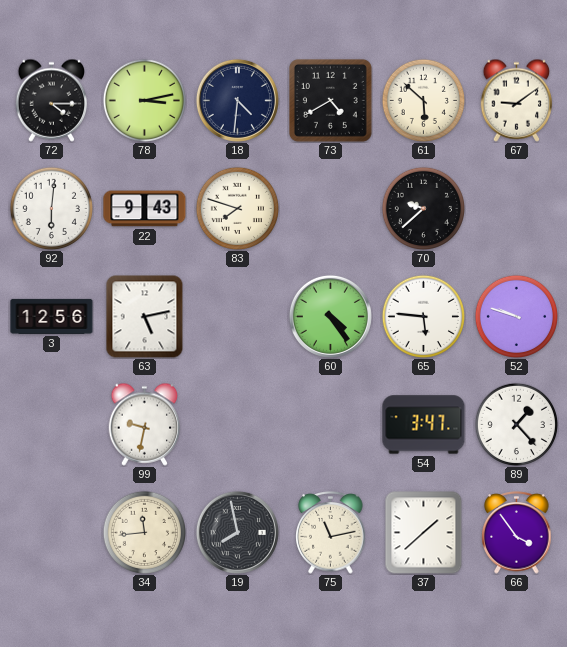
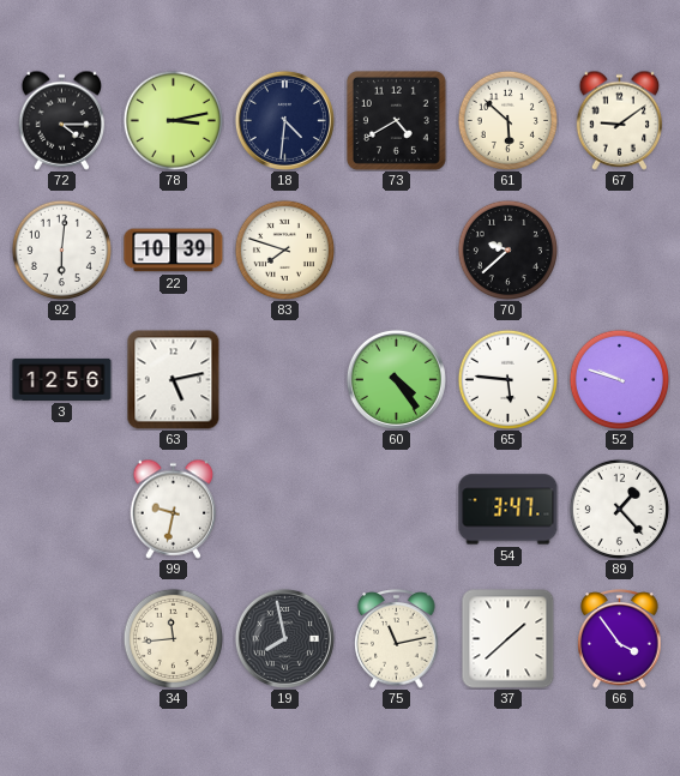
22: 9:43 -> 10:39
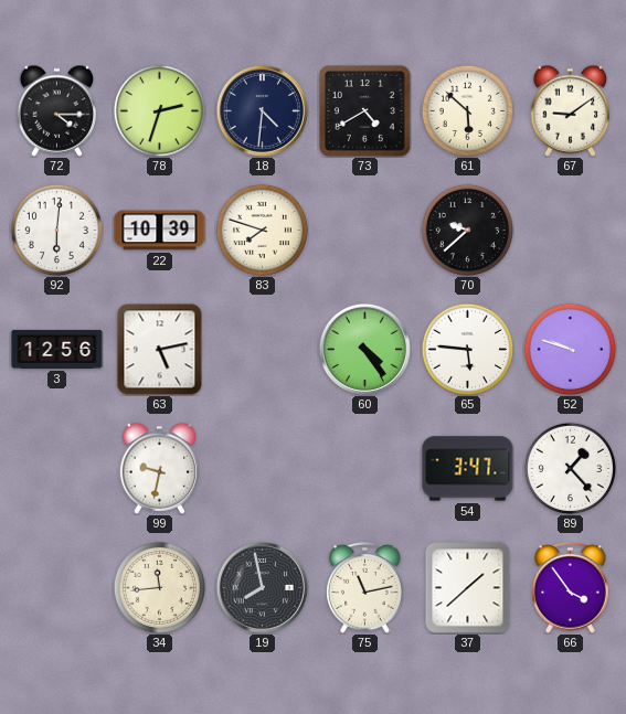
78: 3:13 -> 2:33
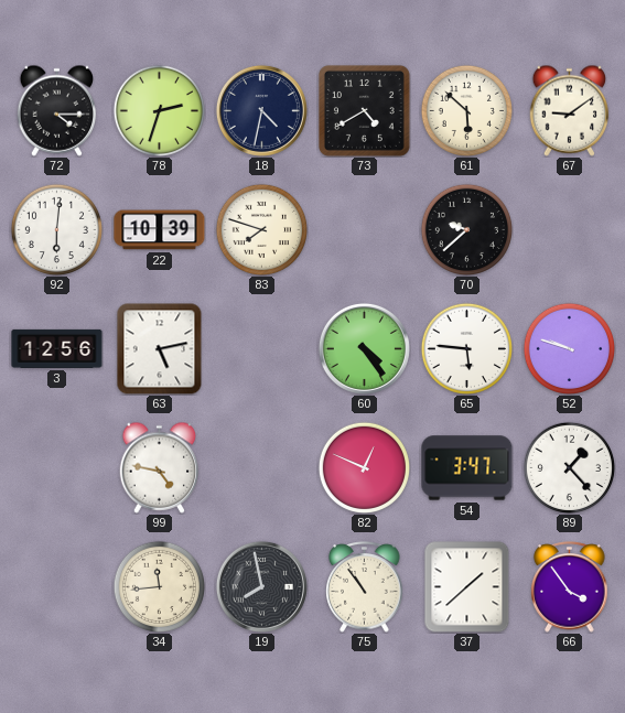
18: 4:31 -> 4:32
99: 9:32 -> 4:47
82: none -> 12:49
75: 11:13 -> 10:54
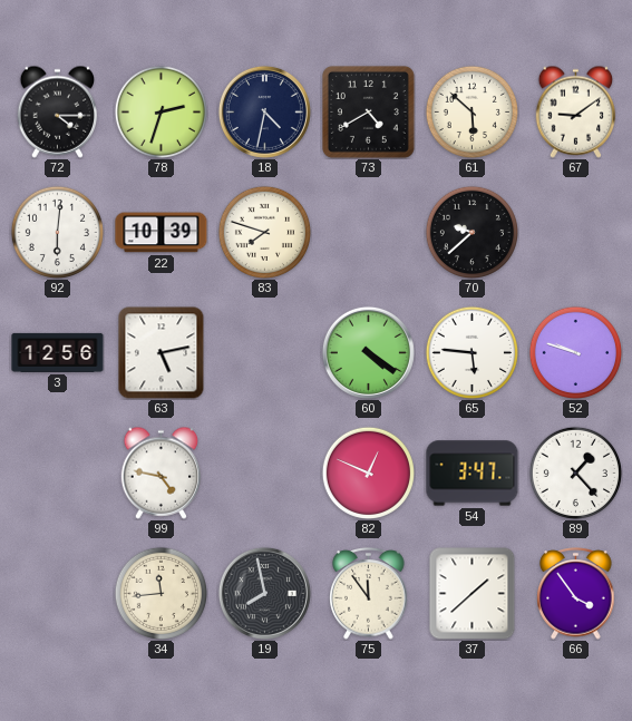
60: 4:24 -> 4:21
75: 10:54 -> 11:54
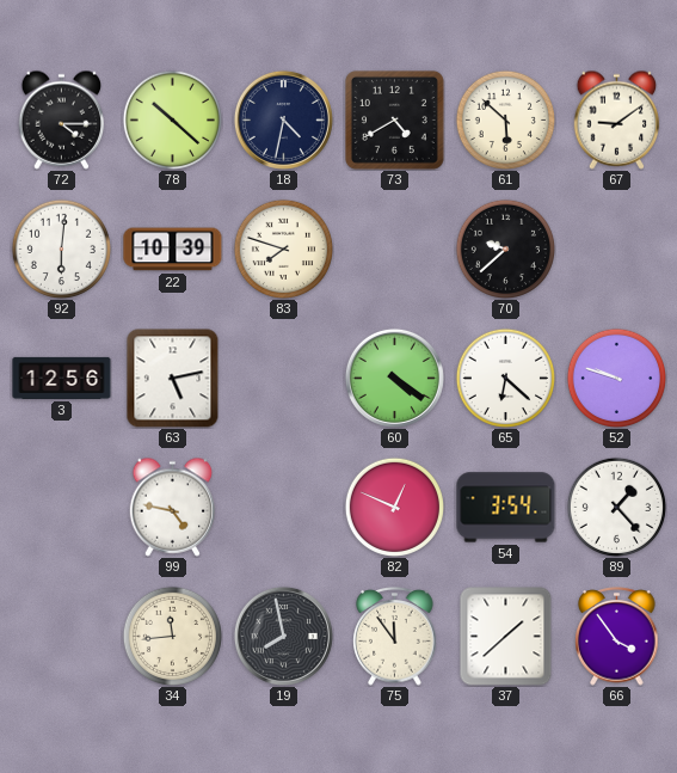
78: 2:33 -> 10:22
65: 5:46 -> 6:22
54: 3:47 -> 3:54
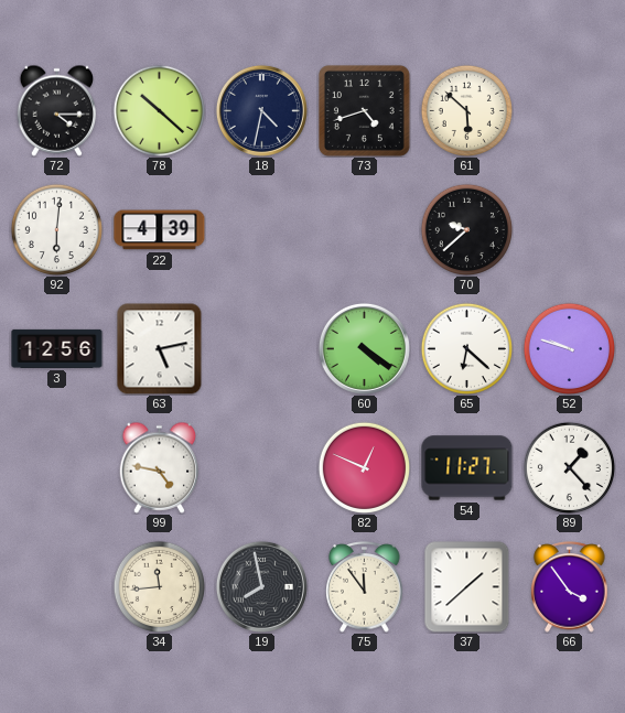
73: 4:40 -> 4:42
67: 9:09 -> none
22: 10:39 -> 4:39
83: 7:48 -> none
54: 3:54 -> 11:27
